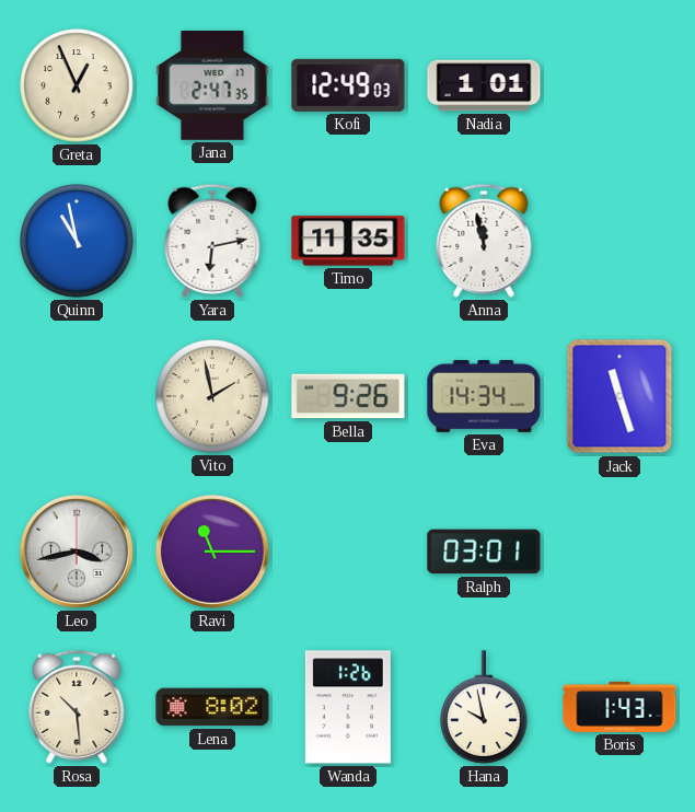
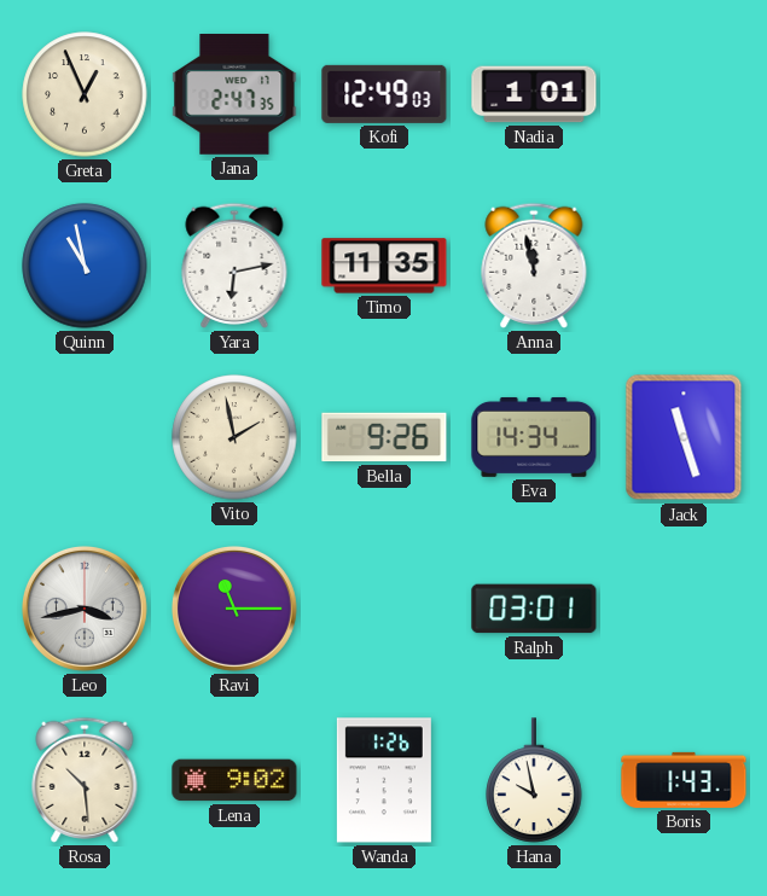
Lena: 8:02 -> 9:02
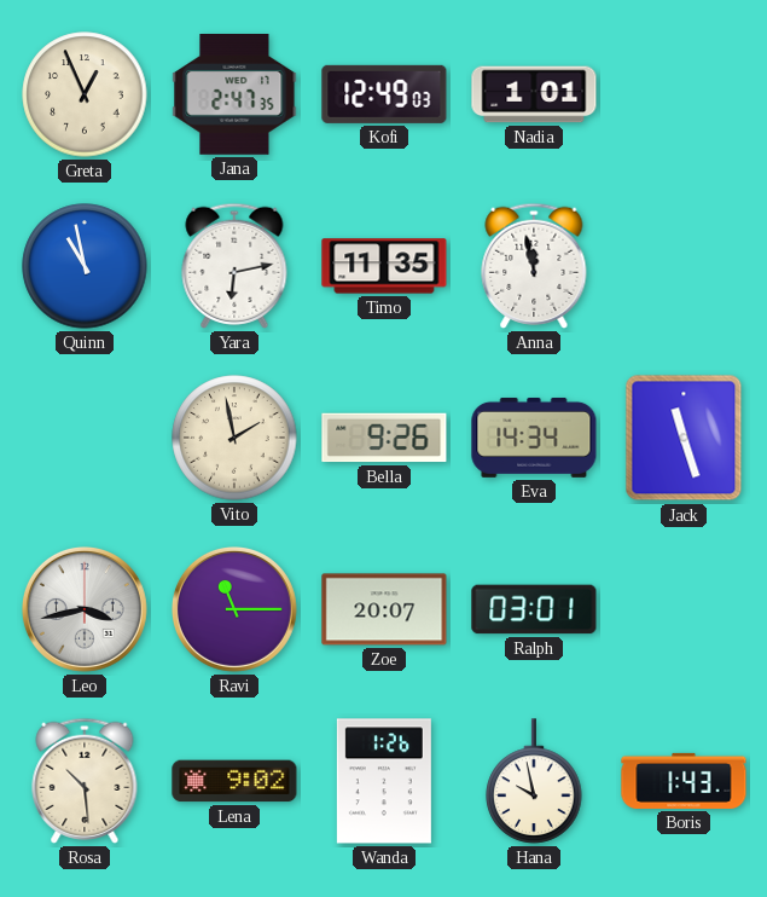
Zoe: none -> 20:07
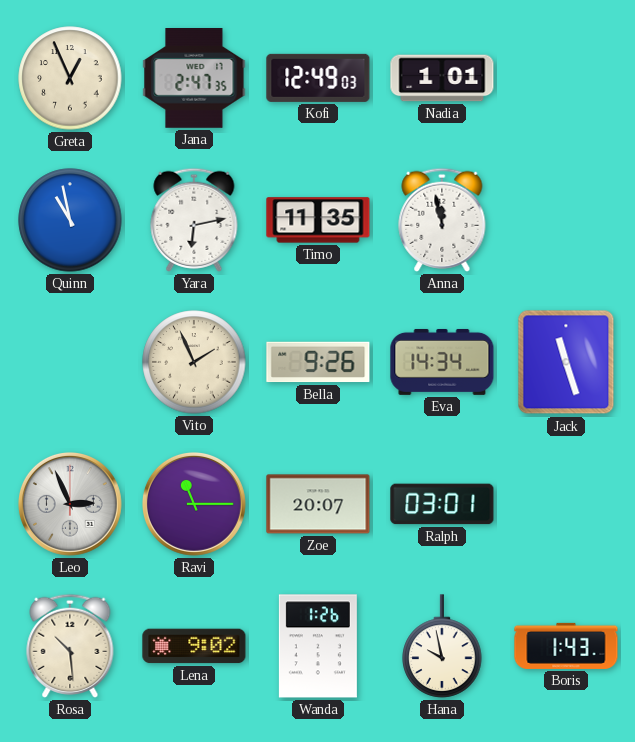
Vito: 1:58 -> 1:56
Leo: 3:43 -> 2:56
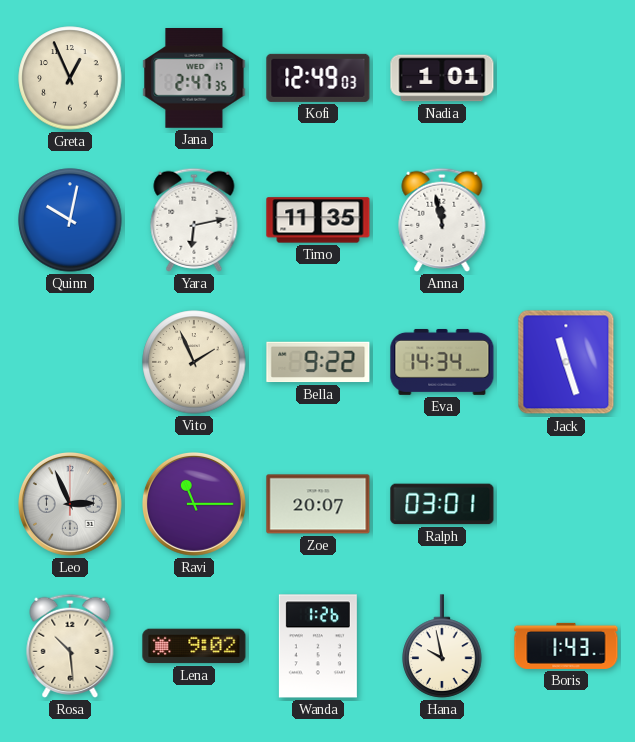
Quinn: 10:58 -> 10:02
Bella: 9:26 -> 9:22
